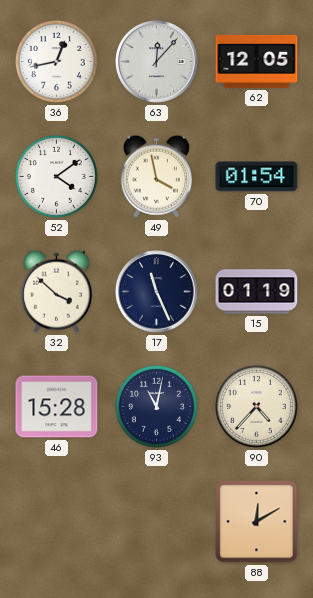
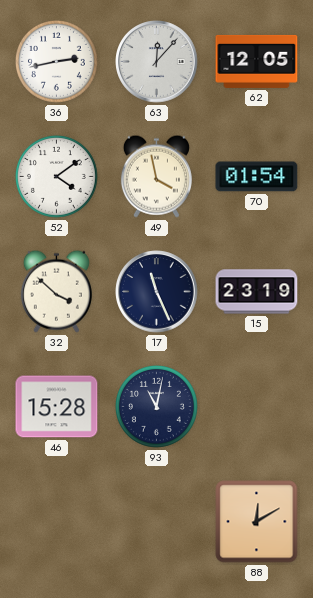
36: 12:43 -> 2:43
15: 01:19 -> 23:19
90: 4:37 -> none
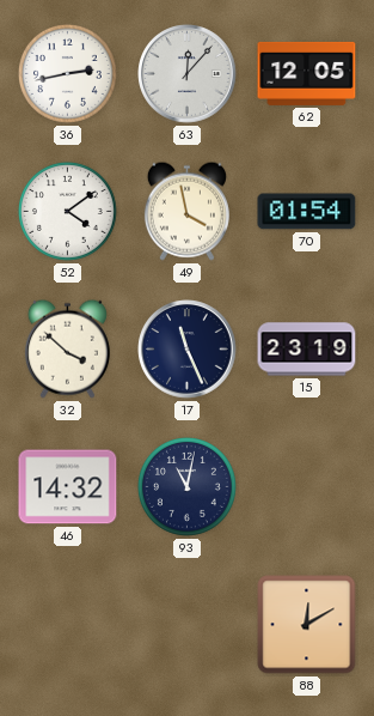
46: 15:28 -> 14:32
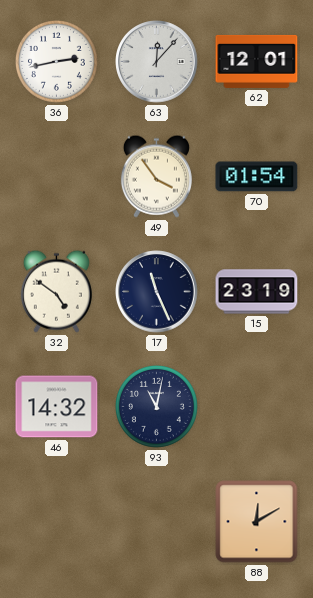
62: 12:05 -> 12:01
52: 4:09 -> none
49: 3:58 -> 3:54
32: 3:52 -> 4:51
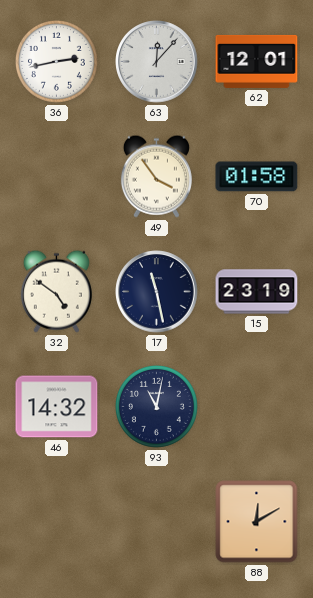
70: 01:54 -> 01:58
17: 11:26 -> 11:28
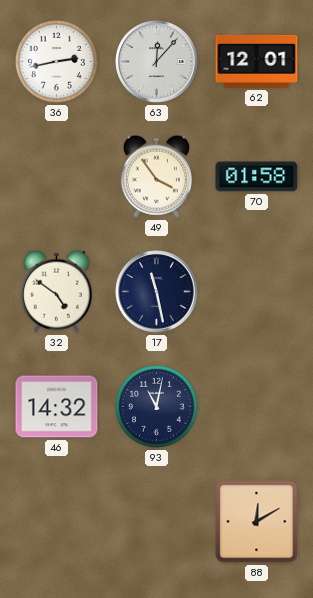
15: 23:19 -> none
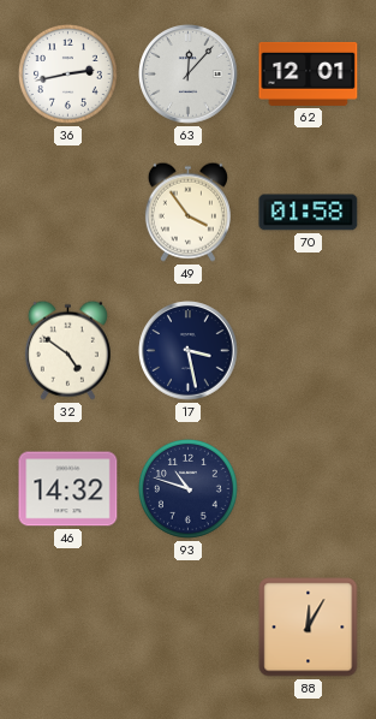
17: 11:28 -> 3:28
93: 11:02 -> 10:48
88: 12:10 -> 12:05
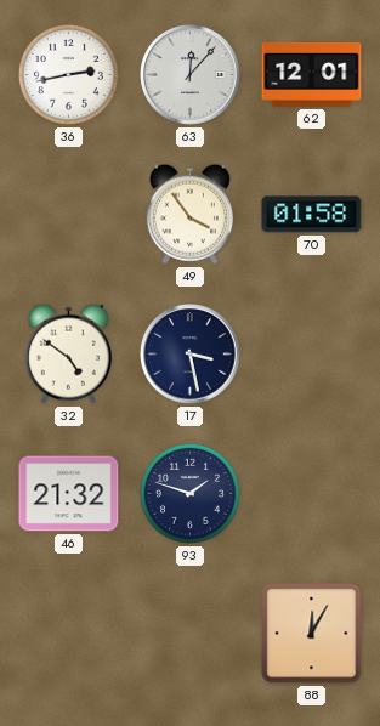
46: 14:32 -> 21:32
93: 10:48 -> 1:48
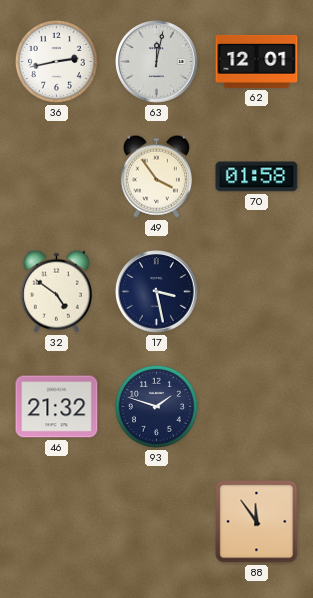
63: 12:07 -> 12:02
88: 12:05 -> 11:54
